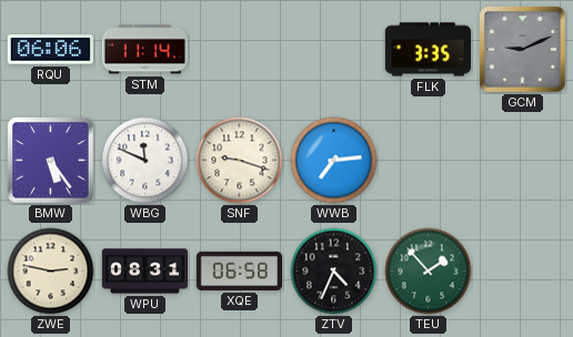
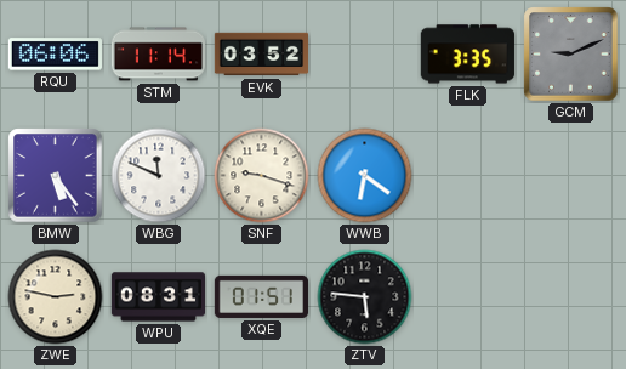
EVK: none -> 03:52
WWB: 7:14 -> 6:21
XQE: 06:58 -> 01:51
ZTV: 4:34 -> 5:46
TEU: 1:53 -> none
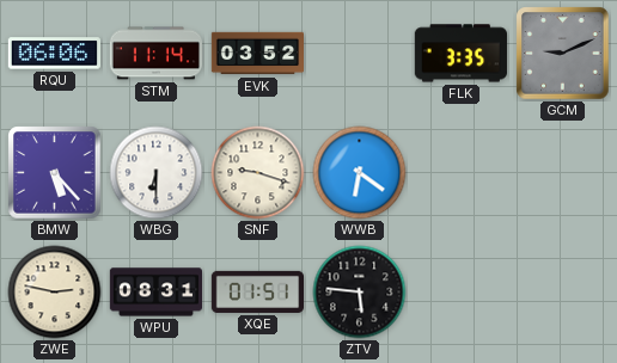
BMW: 5:24 -> 5:23
WBG: 11:49 -> 6:30
